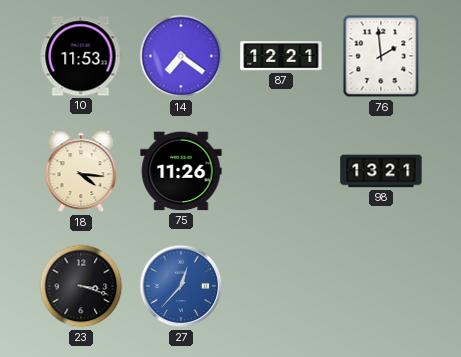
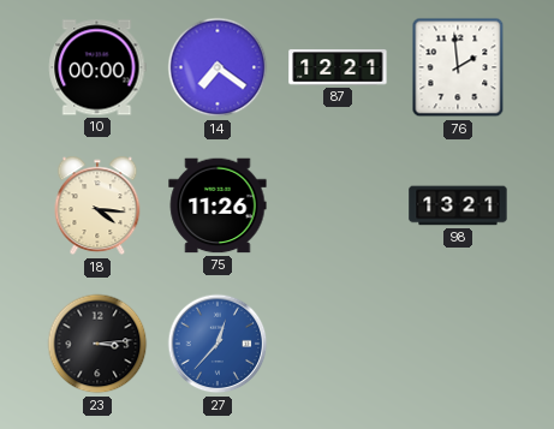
10: 11:53 -> 00:00
23: 3:18 -> 3:14
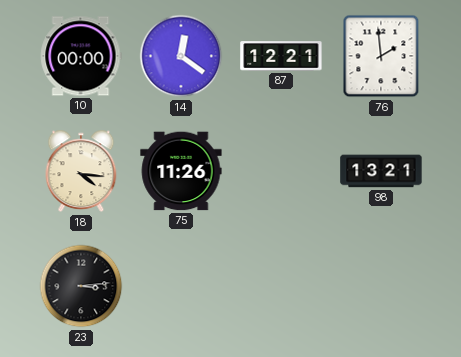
14: 7:21 -> 12:21
27: 12:37 -> none
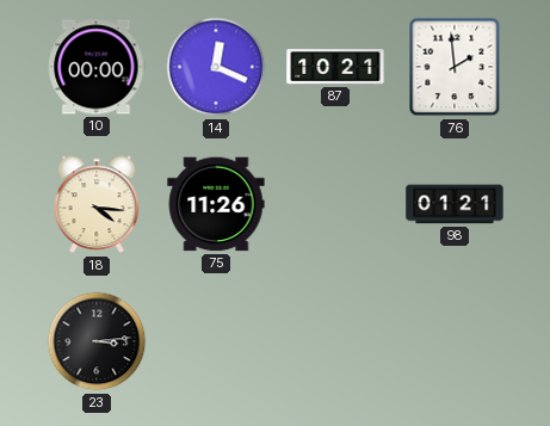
14: 12:21 -> 12:19
87: 12:21 -> 10:21
98: 13:21 -> 01:21
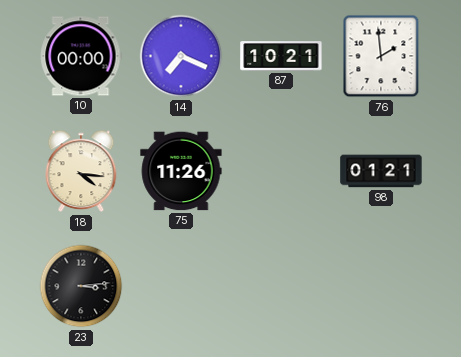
14: 12:19 -> 7:19
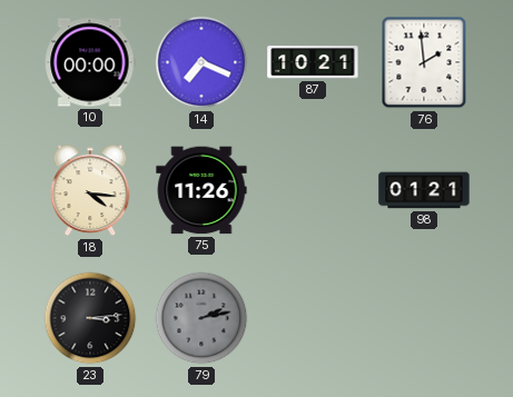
79: none -> 2:13
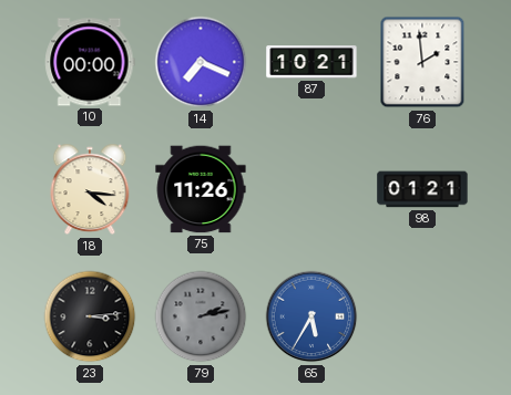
65: none -> 5:35
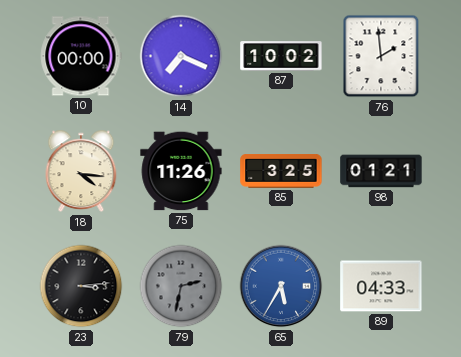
87: 10:21 -> 10:02
85: none -> 3:25
79: 2:13 -> 2:32
89: none -> 04:33
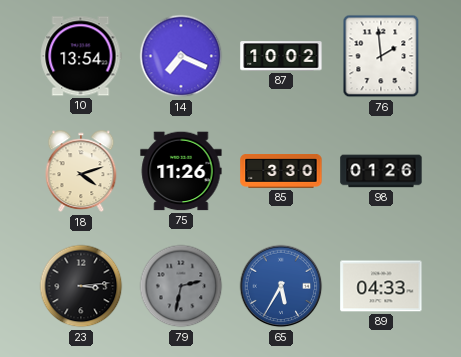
10: 00:00 -> 13:54
18: 4:16 -> 4:12
85: 3:25 -> 3:30
98: 01:21 -> 01:26
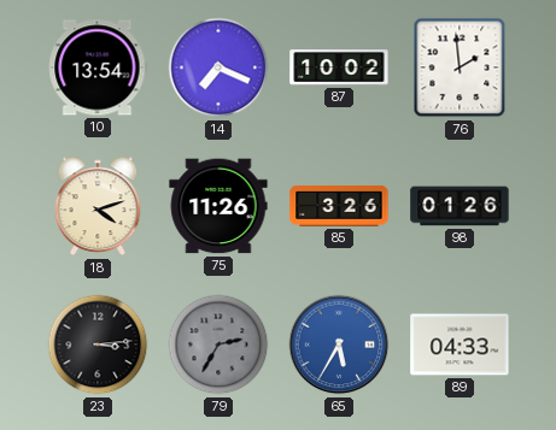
85: 3:30 -> 3:26
79: 2:32 -> 2:35
